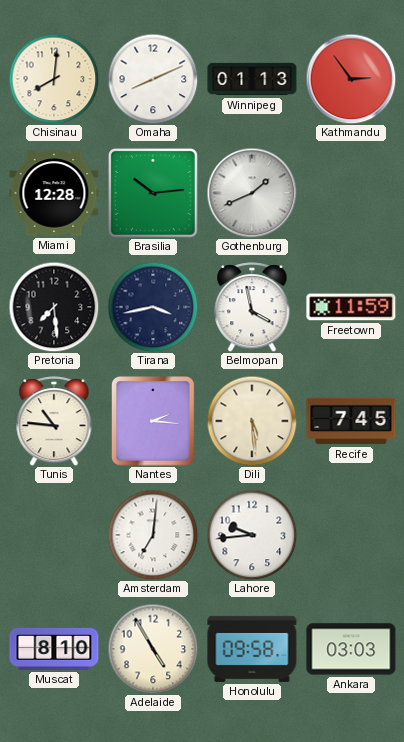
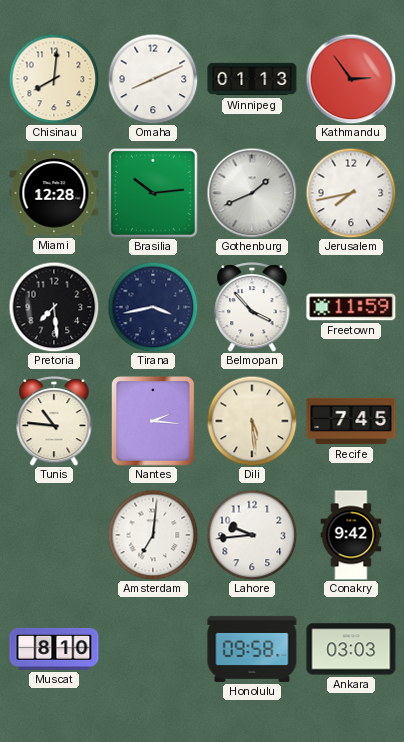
Jerusalem: none -> 7:43
Belmopan: 3:58 -> 3:53
Conakry: none -> 9:42
Adelaide: 4:55 -> none
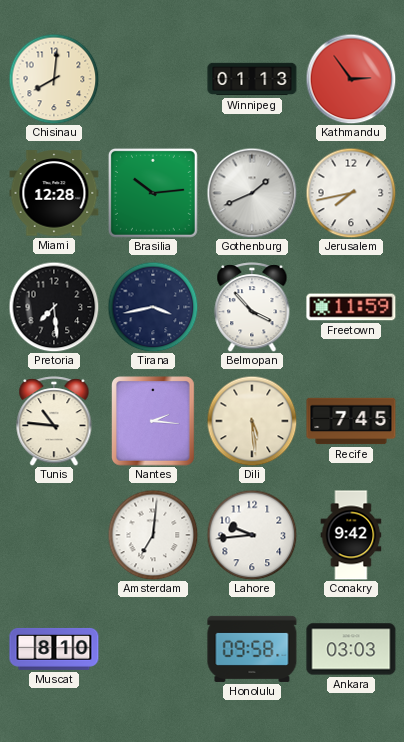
Omaha: 8:11 -> none
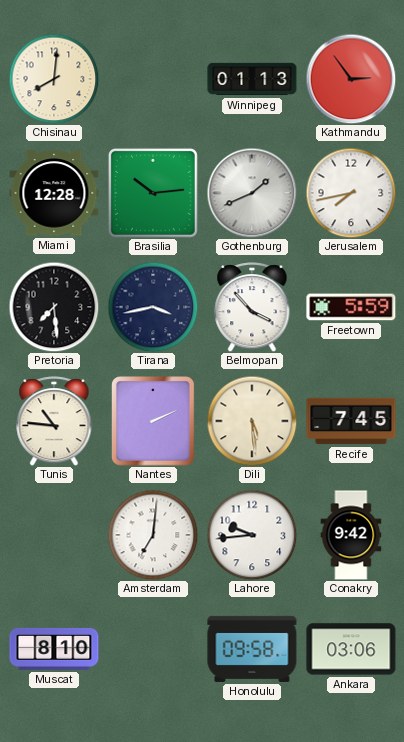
Freetown: 11:59 -> 5:59
Nantes: 2:16 -> 2:11
Ankara: 03:03 -> 03:06
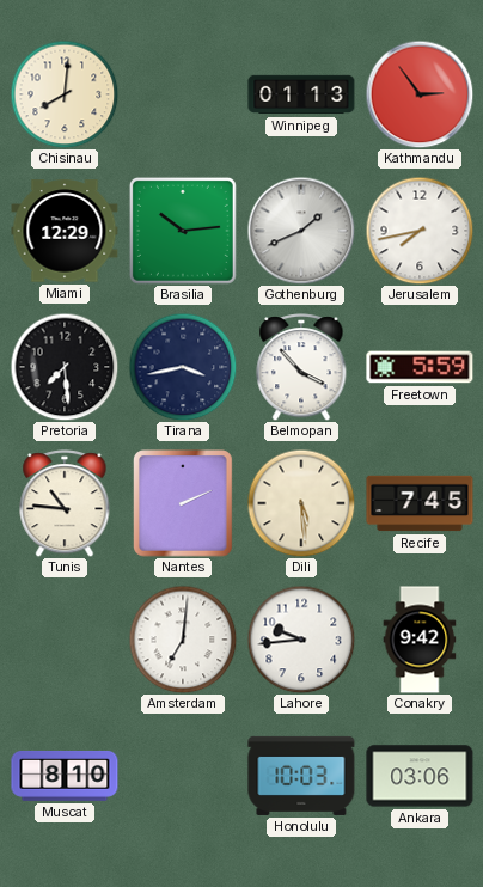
Miami: 12:28 -> 12:29
Honolulu: 09:58 -> 10:03
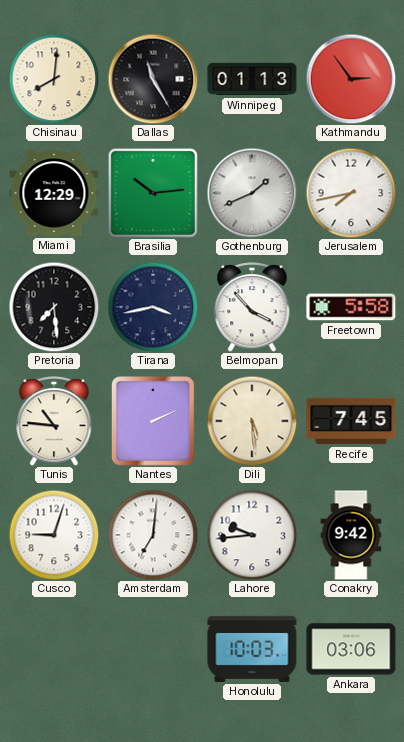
Dallas: none -> 11:25
Freetown: 5:59 -> 5:58
Cusco: none -> 9:03
Muscat: 8:10 -> none
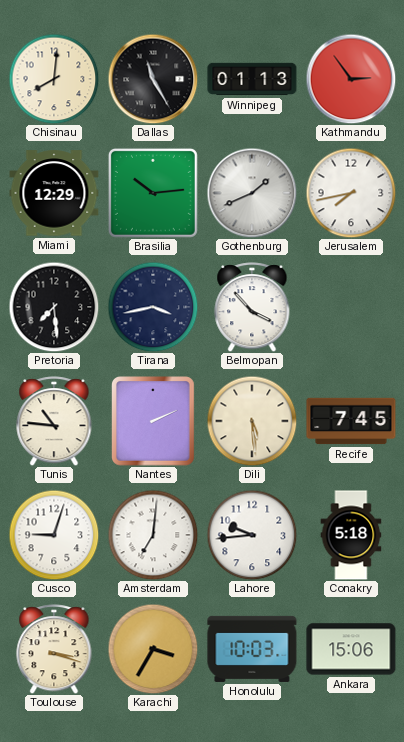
Freetown: 5:58 -> none
Conakry: 9:42 -> 5:18
Toulouse: none -> 3:18
Karachi: none -> 3:35
Ankara: 03:06 -> 15:06
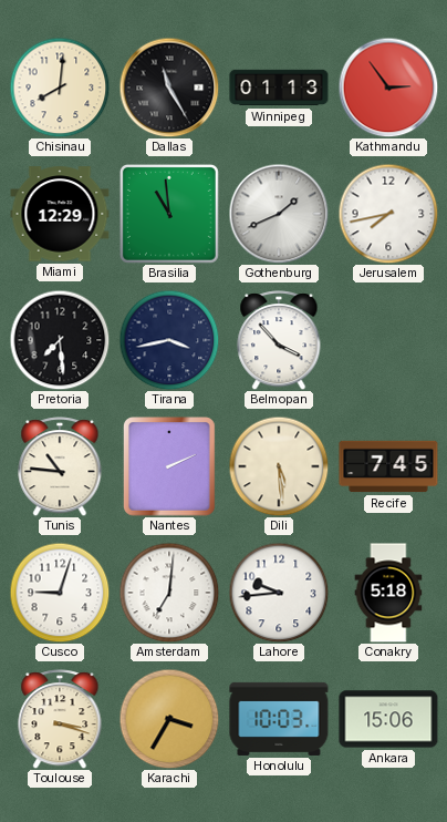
Brasilia: 10:14 -> 10:59
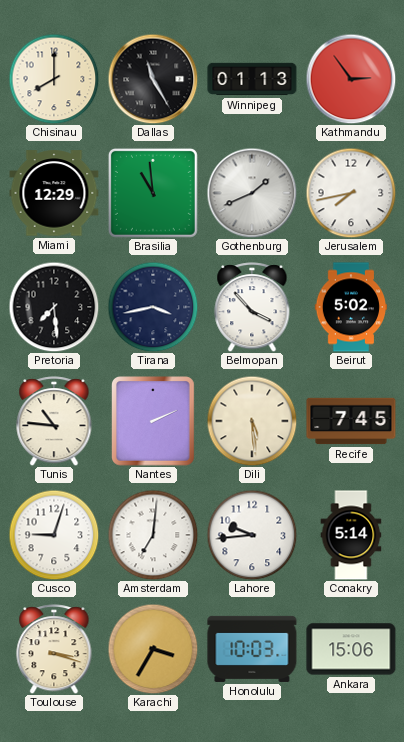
Chisinau: 8:01 -> 8:00
Beirut: none -> 5:02
Conakry: 5:18 -> 5:14
